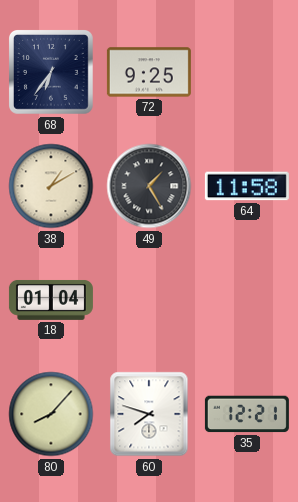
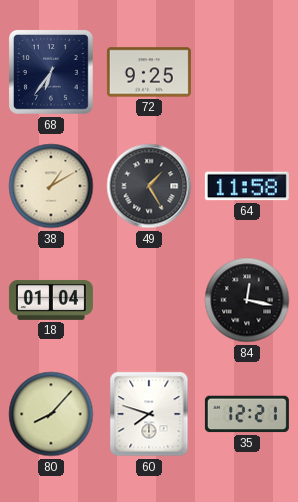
84: none -> 12:17
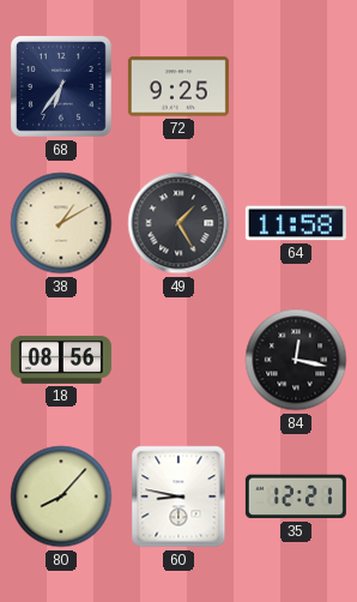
18: 01:04 -> 08:56
60: 7:48 -> 8:47
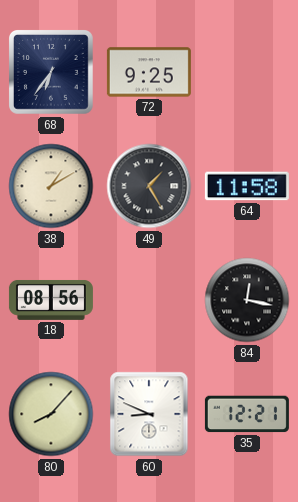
60: 8:47 -> 8:49
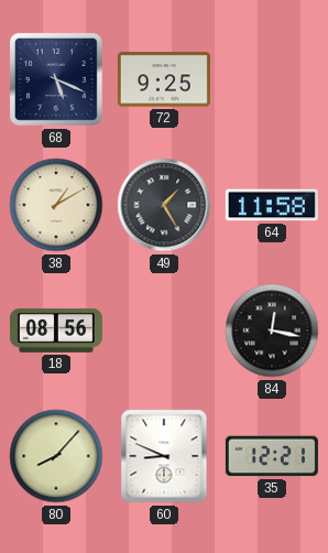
68: 6:36 -> 5:19
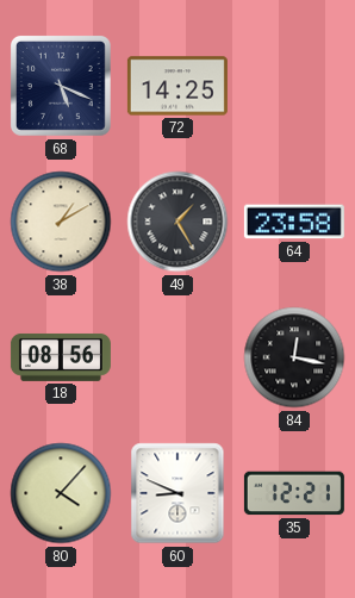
72: 9:25 -> 14:25
64: 11:58 -> 23:58
80: 8:07 -> 4:07
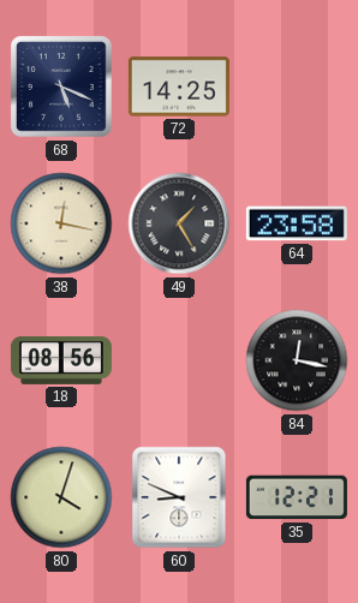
38: 1:10 -> 12:17
80: 4:07 -> 4:03
